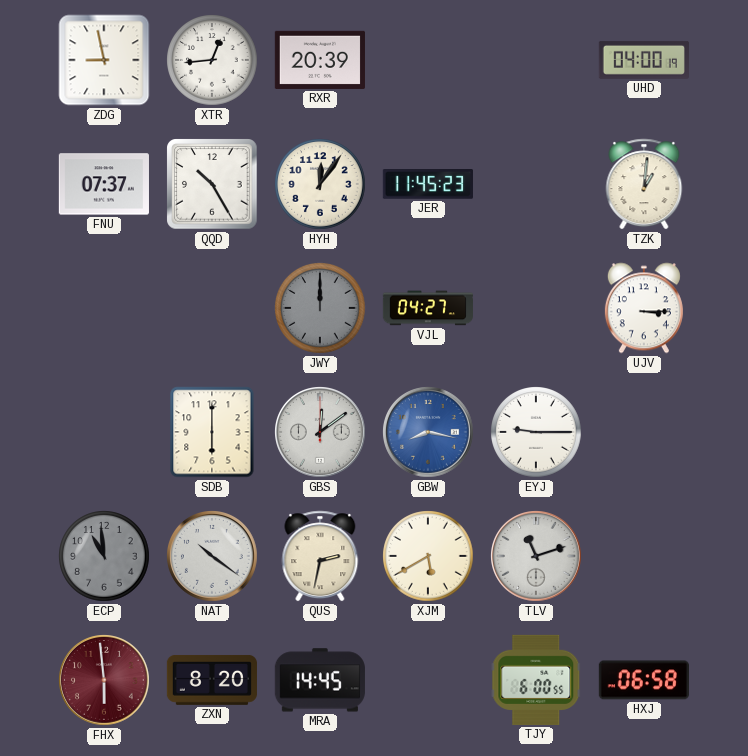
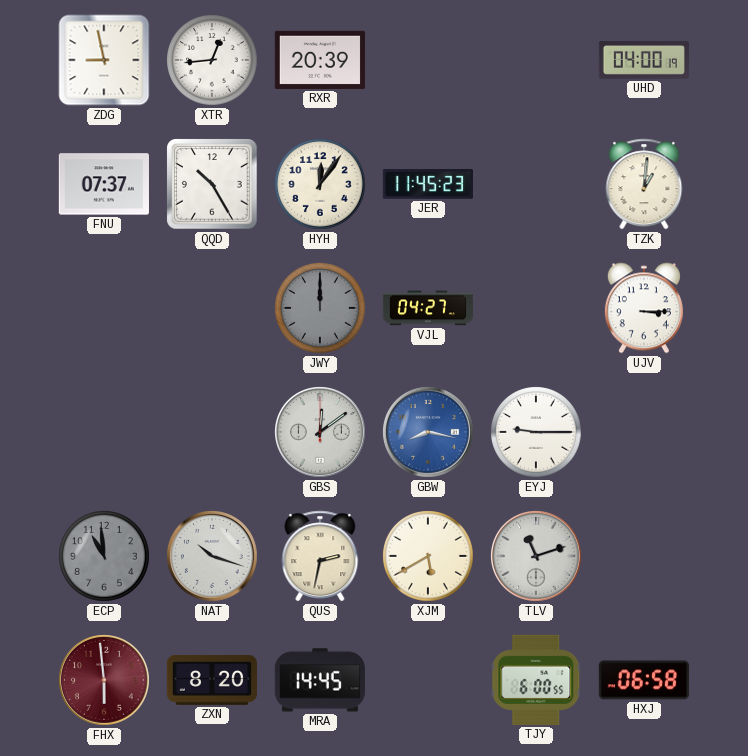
SDB: 6:00 -> none
NAT: 10:21 -> 10:18
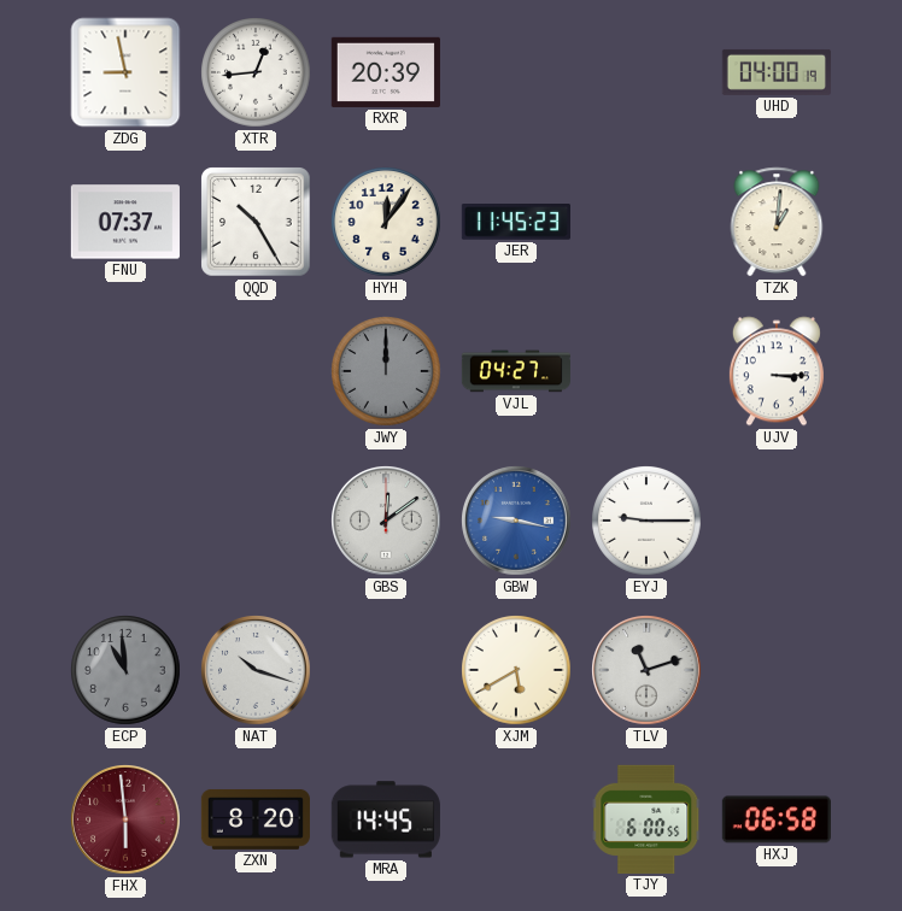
GBW: 8:17 -> 9:17
QUS: 2:32 -> none
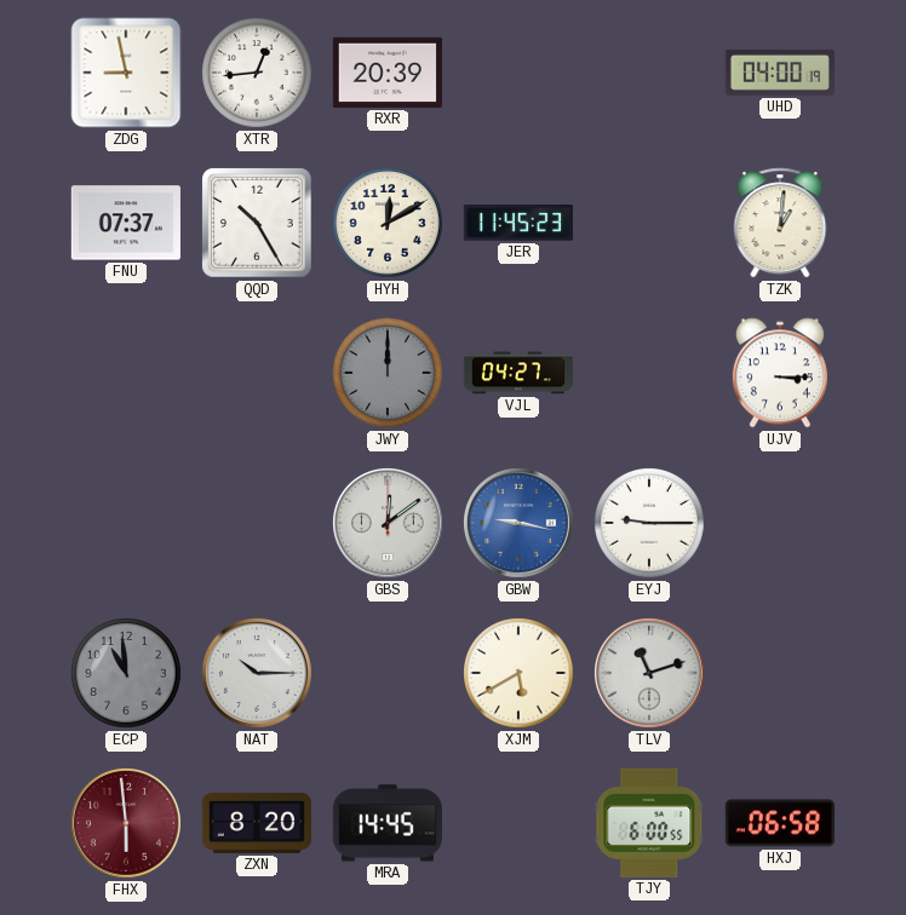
HYH: 12:06 -> 12:10
NAT: 10:18 -> 10:15
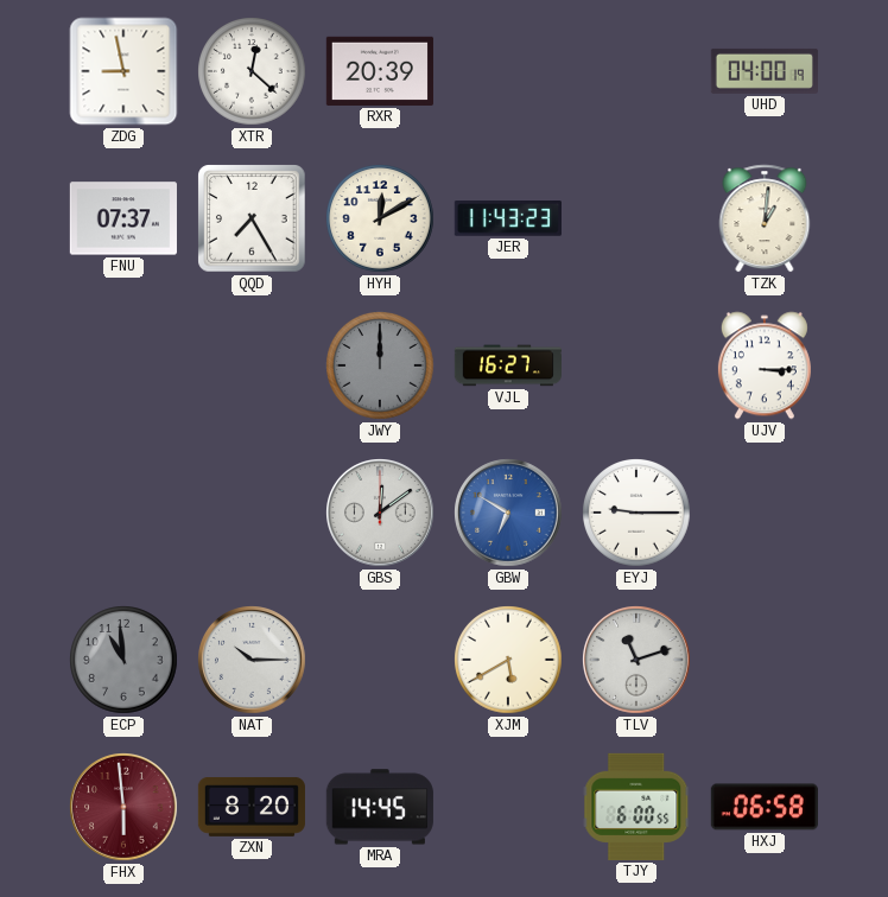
XTR: 12:44 -> 12:22
QQD: 10:25 -> 7:25
JER: 11:45 -> 11:43
VJL: 04:27 -> 16:27
GBW: 9:17 -> 6:50
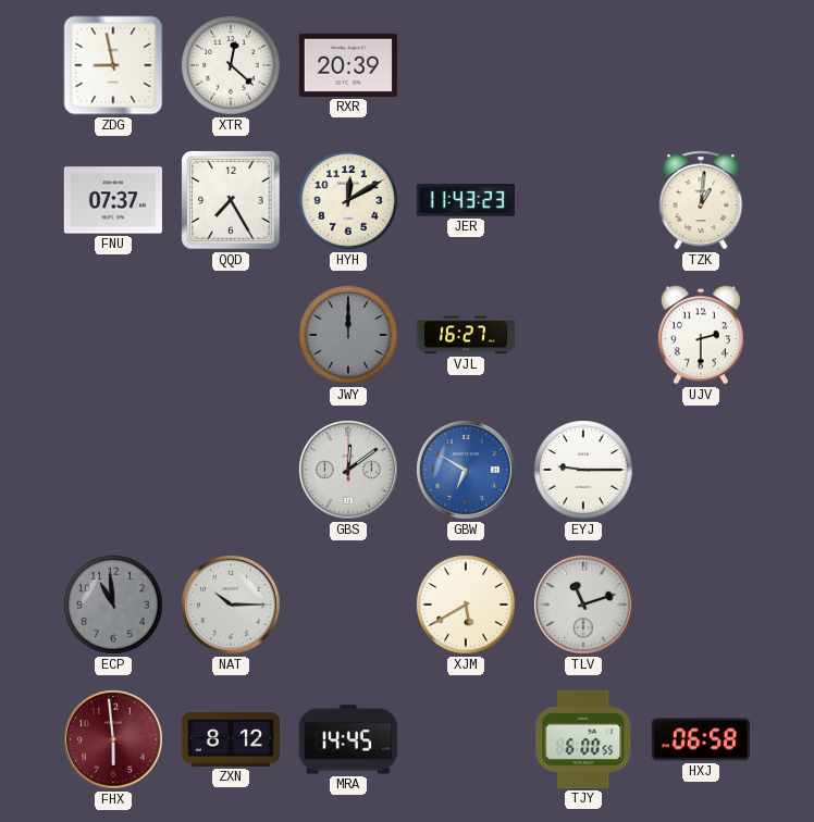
UHD: 04:00 -> none
UJV: 3:15 -> 2:30
ZXN: 8:20 -> 8:12
